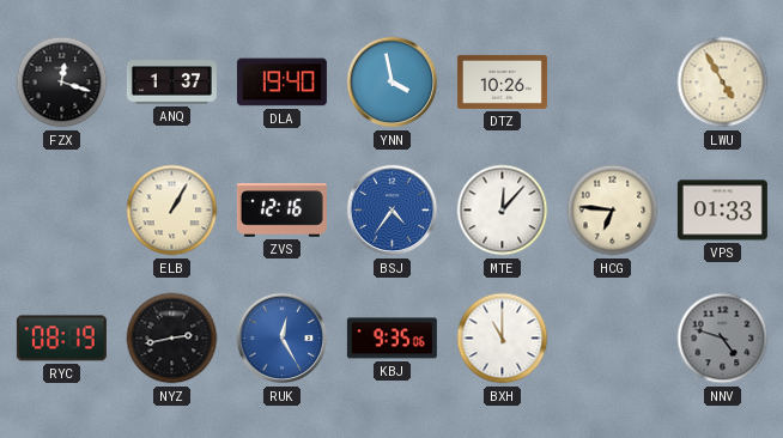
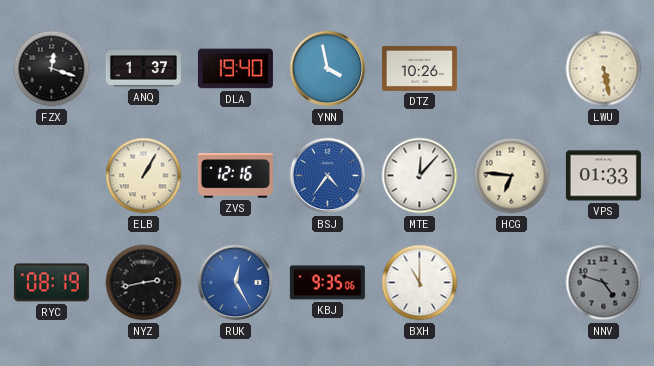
LWU: 4:55 -> 5:28
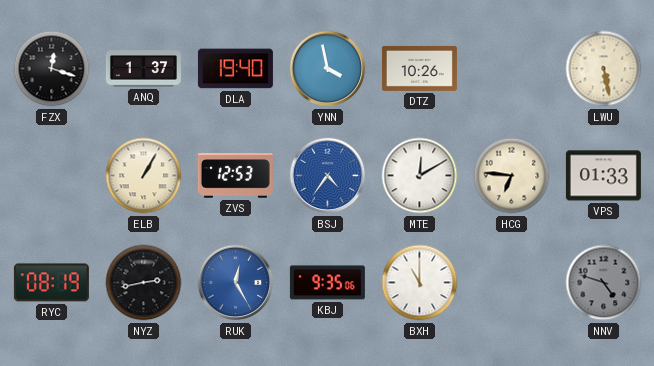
ZVS: 12:16 -> 12:53
MTE: 12:07 -> 12:10
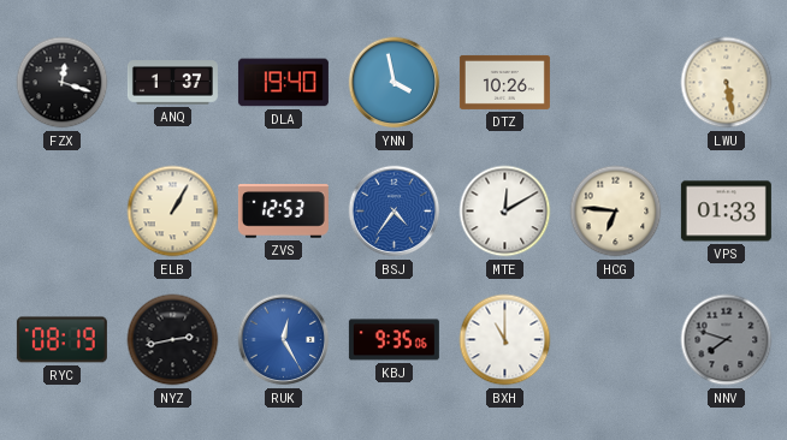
NNV: 4:48 -> 7:48
